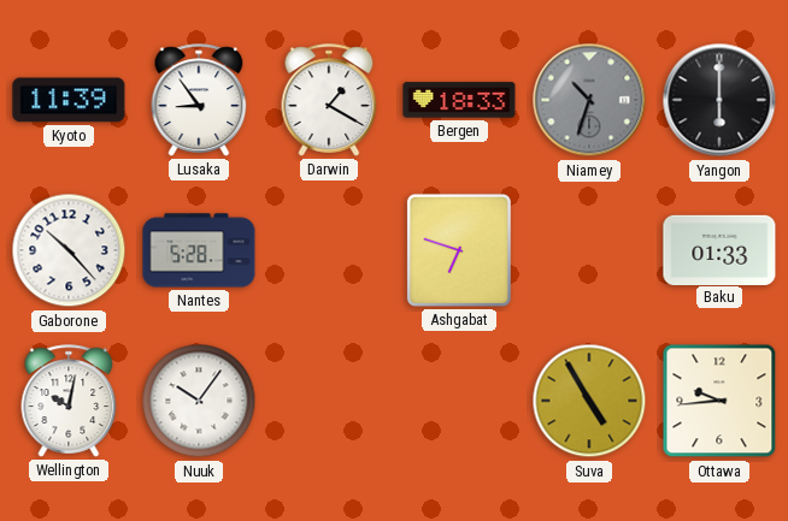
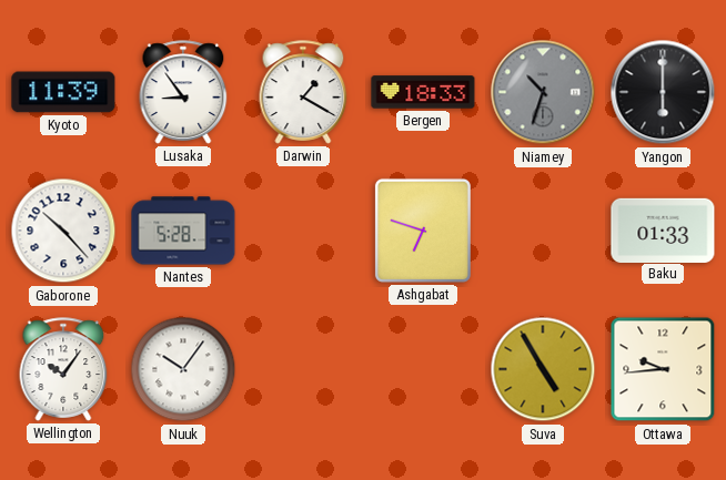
Wellington: 10:02 -> 10:06
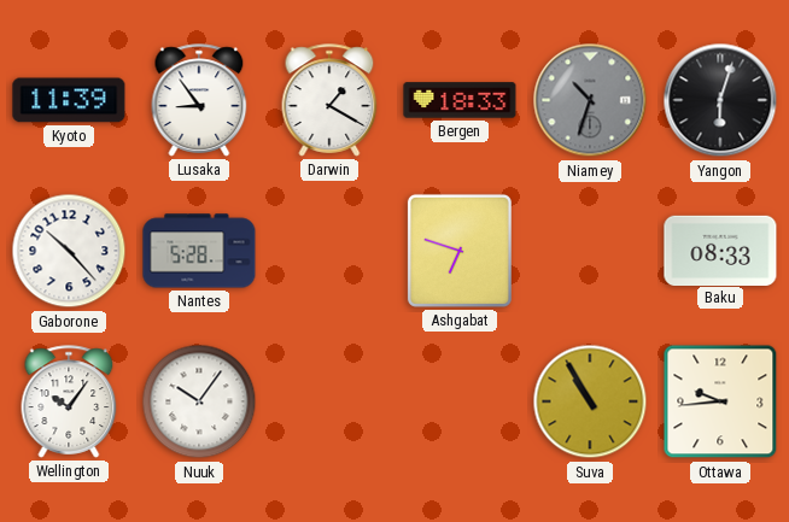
Yangon: 6:00 -> 6:03
Baku: 01:33 -> 08:33
Suva: 4:55 -> 10:55
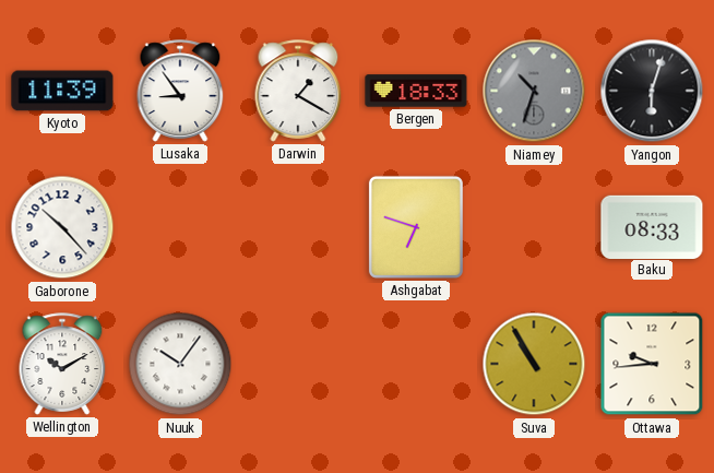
Nantes: 5:28 -> none
Wellington: 10:06 -> 10:10
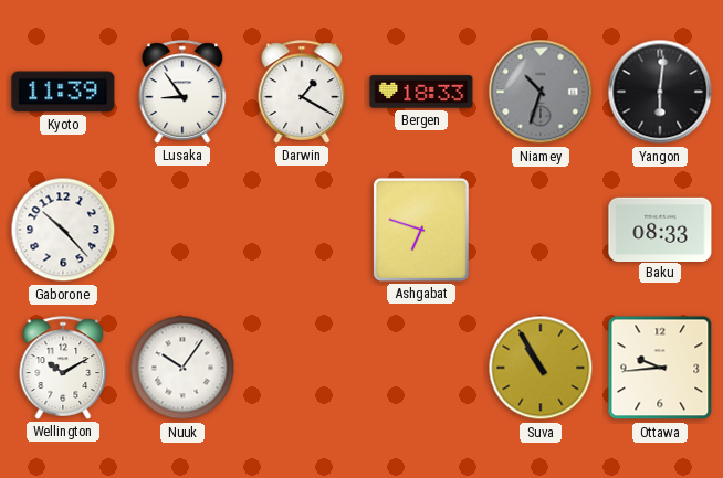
Yangon: 6:03 -> 6:01
